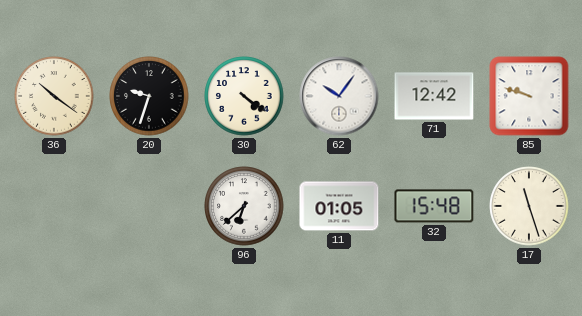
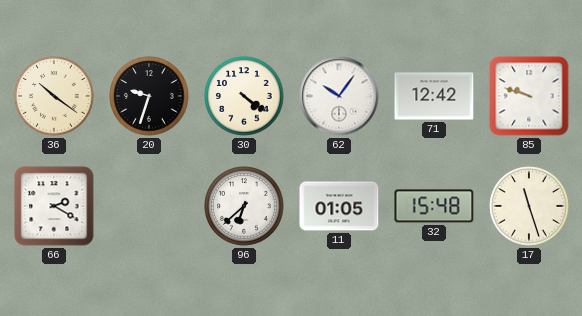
66: none -> 2:20
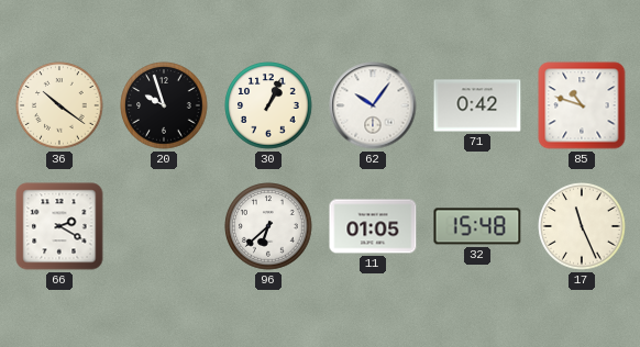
20: 9:33 -> 9:57
30: 4:21 -> 1:04
71: 12:42 -> 0:42
85: 9:48 -> 10:48
17: 11:27 -> 11:26
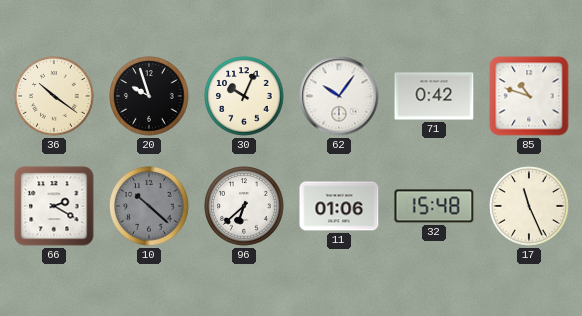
30: 1:04 -> 10:04
10: none -> 10:22
11: 01:05 -> 01:06
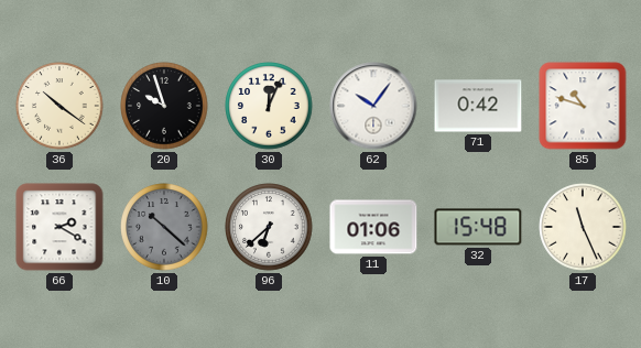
30: 10:04 -> 12:04
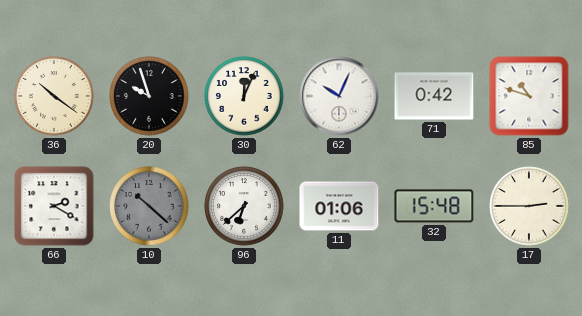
62: 10:06 -> 10:04
17: 11:26 -> 2:45
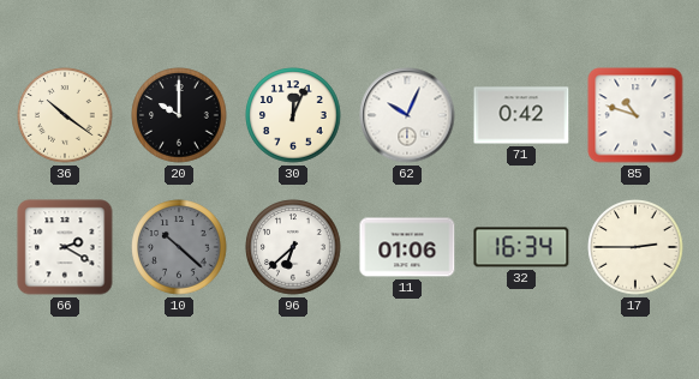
20: 9:57 -> 10:00
32: 15:48 -> 16:34
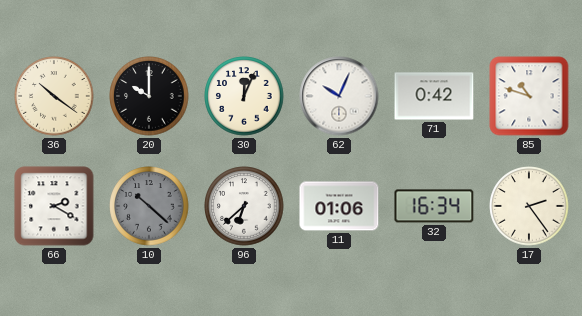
17: 2:45 -> 2:24
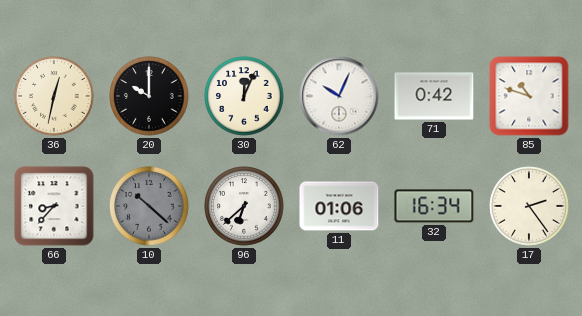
36: 10:21 -> 12:32
66: 2:20 -> 8:37
